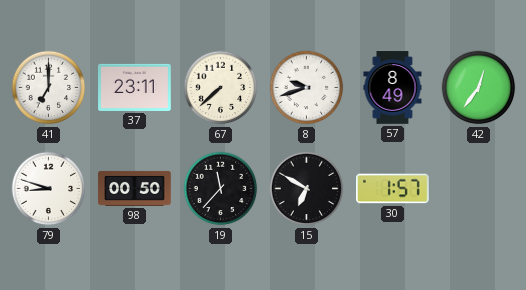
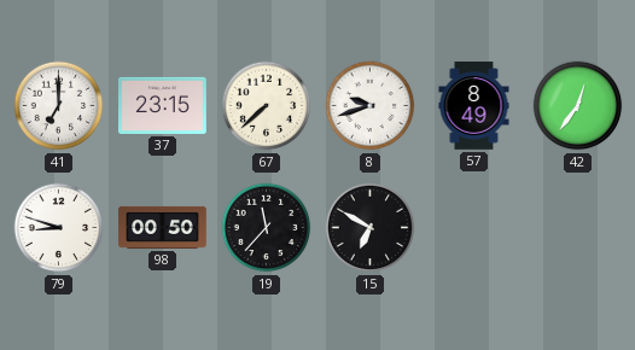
37: 23:11 -> 23:15
30: 1:57 -> none
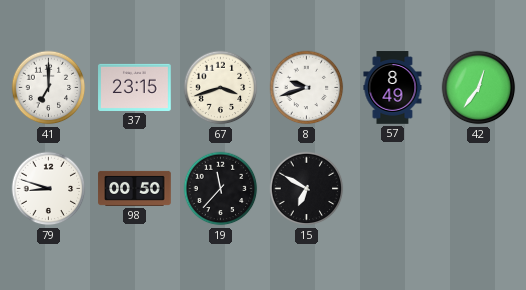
67: 7:38 -> 3:42
